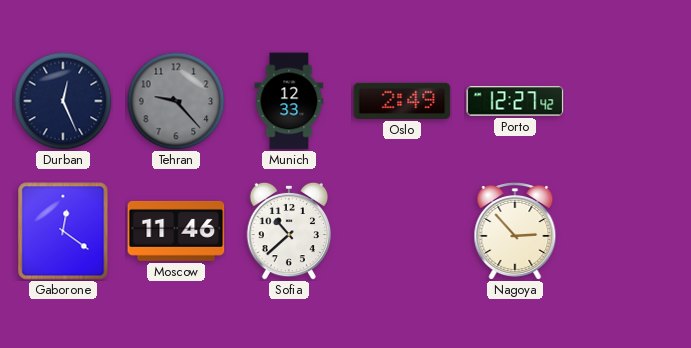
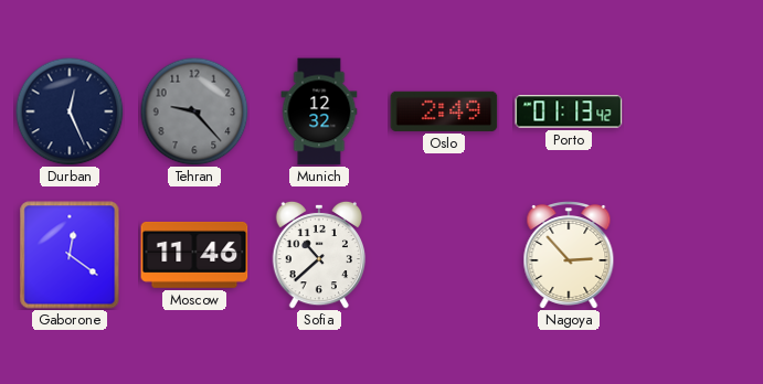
Munich: 12:33 -> 12:32
Porto: 12:27 -> 01:13
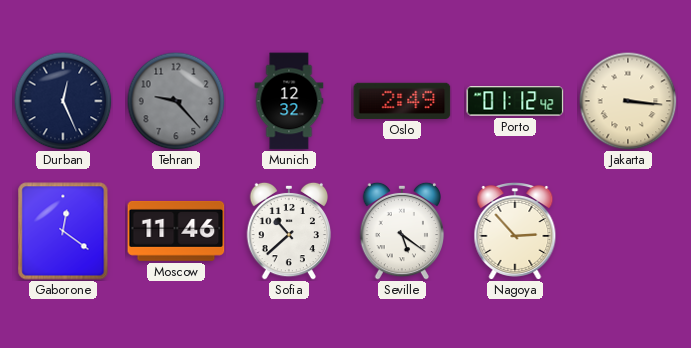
Porto: 01:13 -> 01:12
Jakarta: none -> 3:16
Seville: none -> 5:21
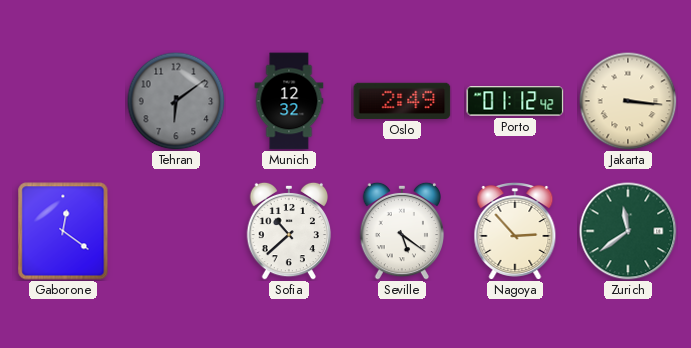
Durban: 12:26 -> none
Tehran: 9:23 -> 6:09
Moscow: 11:46 -> none
Zurich: none -> 11:39
